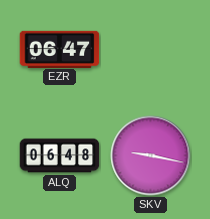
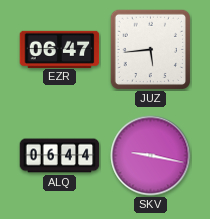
JUZ: none -> 5:44
ALQ: 06:48 -> 06:44
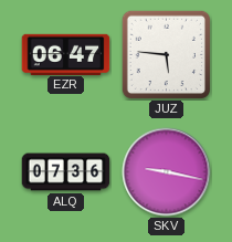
JUZ: 5:44 -> 5:46
ALQ: 06:44 -> 07:36
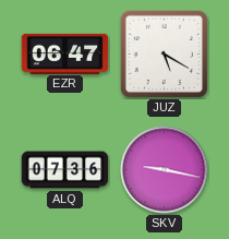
JUZ: 5:46 -> 5:20
